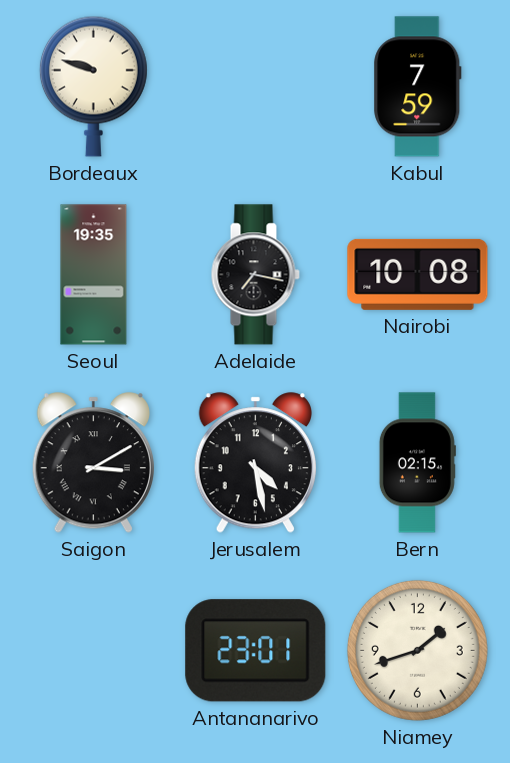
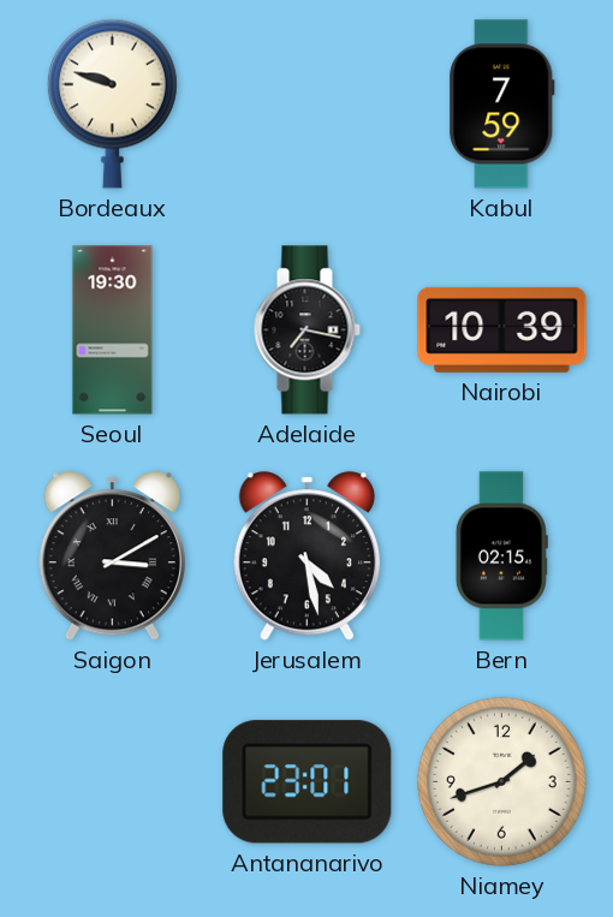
Seoul: 19:35 -> 19:30
Nairobi: 10:08 -> 10:39
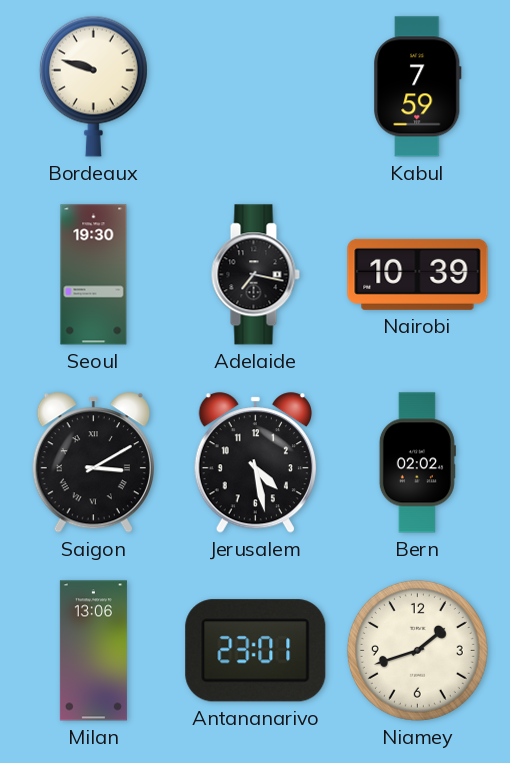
Bern: 02:15 -> 02:02
Milan: none -> 13:06
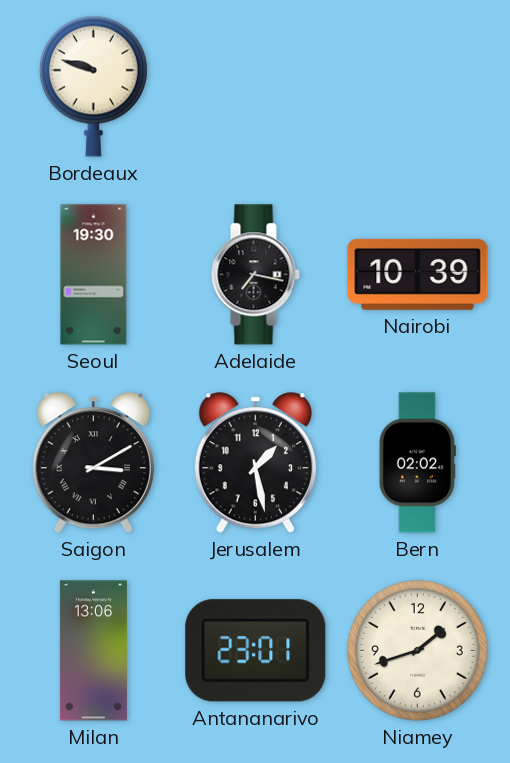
Kabul: 7:59 -> none
Jerusalem: 4:28 -> 1:28
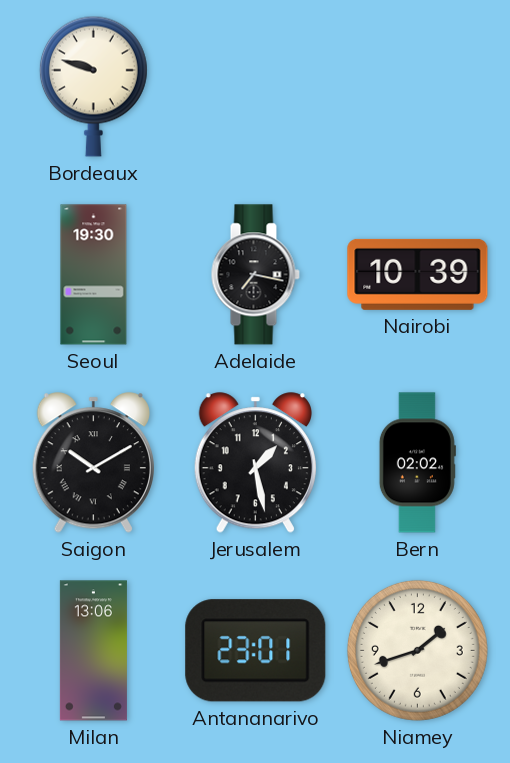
Saigon: 3:10 -> 10:10
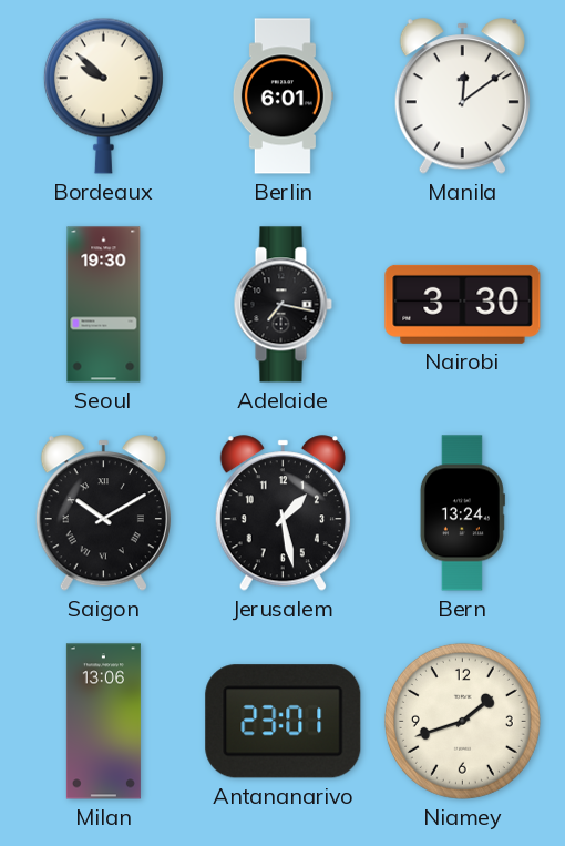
Bordeaux: 9:48 -> 9:52
Berlin: none -> 6:01
Manila: none -> 12:09
Nairobi: 10:39 -> 3:30
Bern: 02:02 -> 13:24
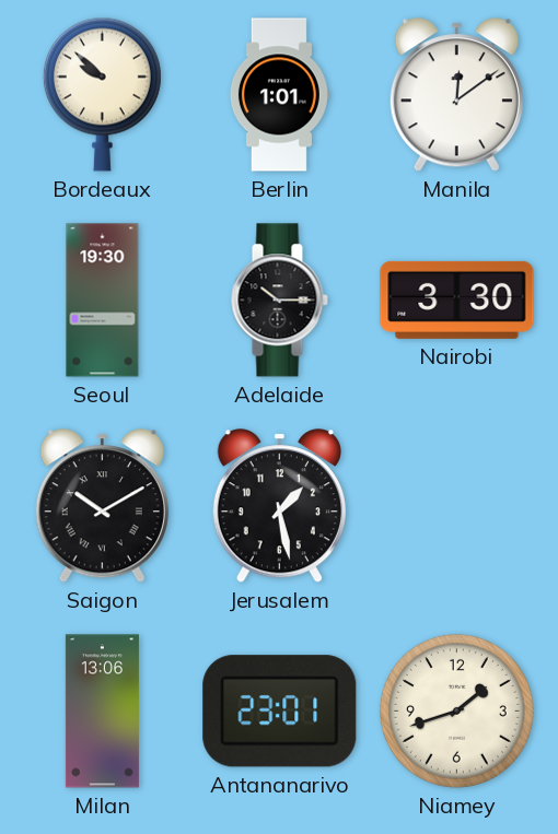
Berlin: 6:01 -> 1:01
Adelaide: 7:17 -> 10:15
Bern: 13:24 -> none
